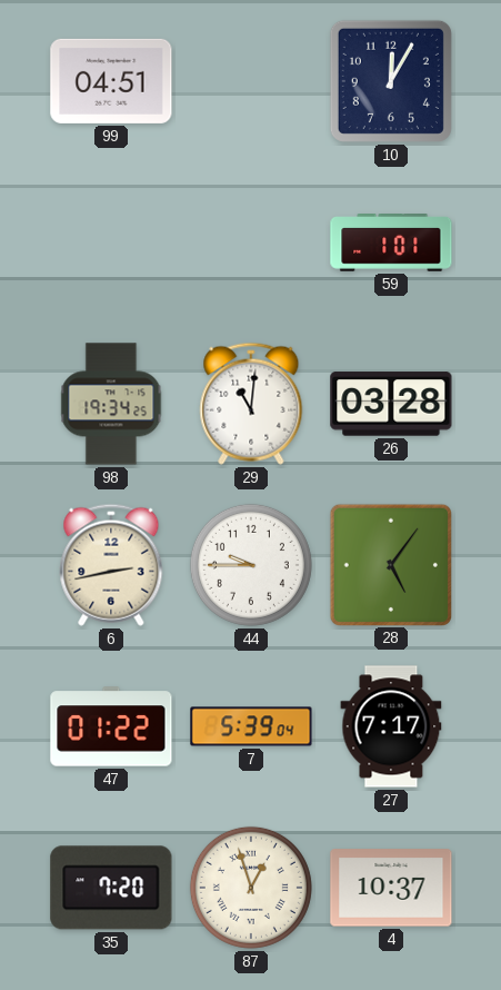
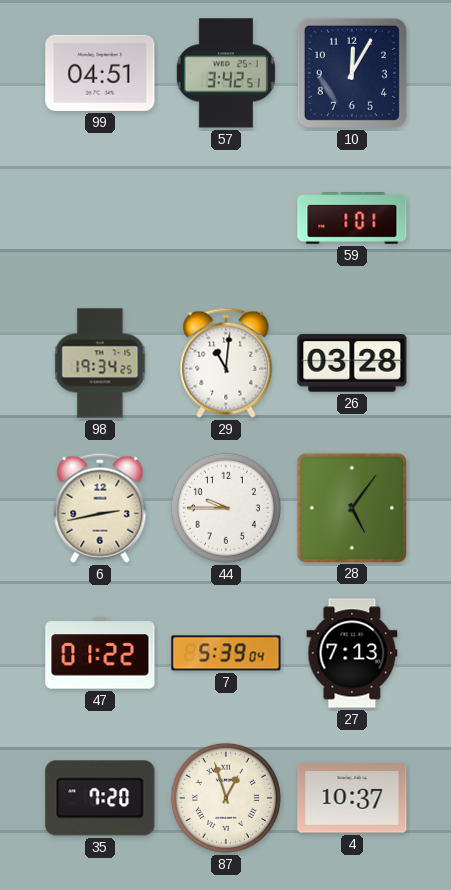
57: none -> 3:42
27: 7:17 -> 7:13
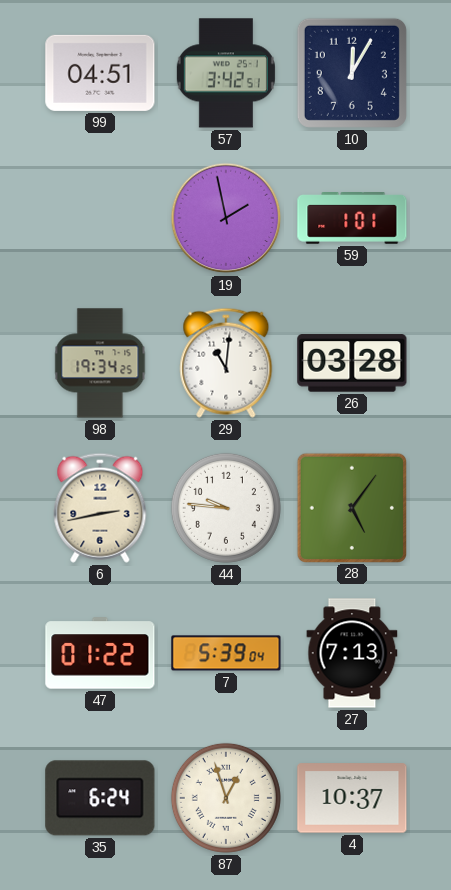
19: none -> 1:58
44: 9:45 -> 9:46
35: 7:20 -> 6:24
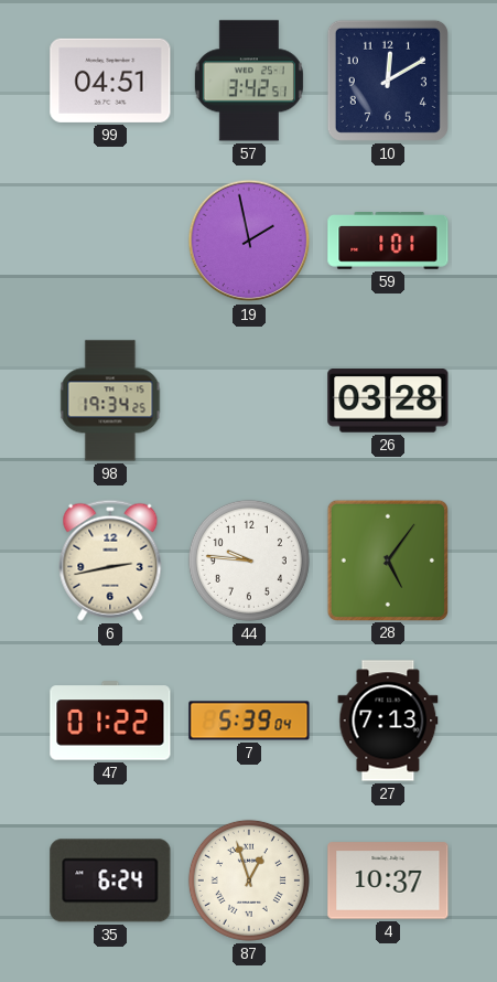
10: 12:05 -> 12:10
29: 11:01 -> none
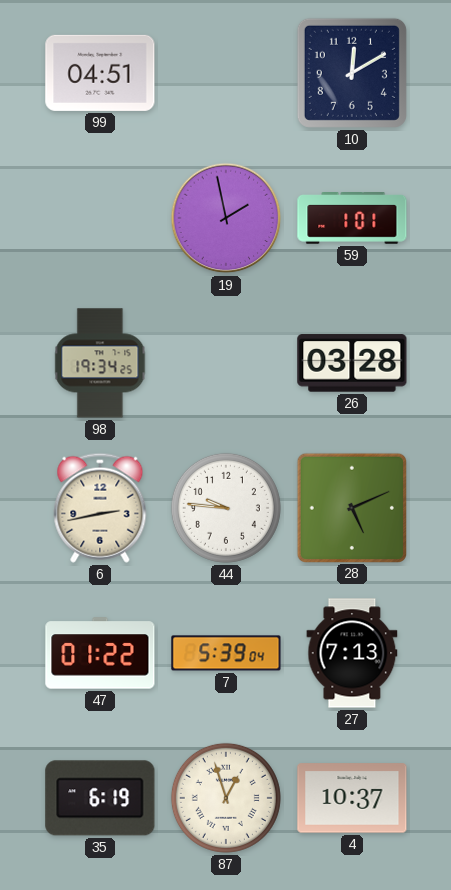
57: 3:42 -> none
28: 5:06 -> 5:11
35: 6:24 -> 6:19
